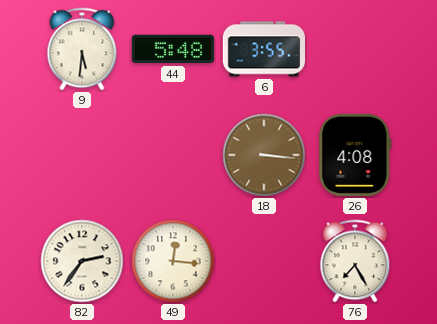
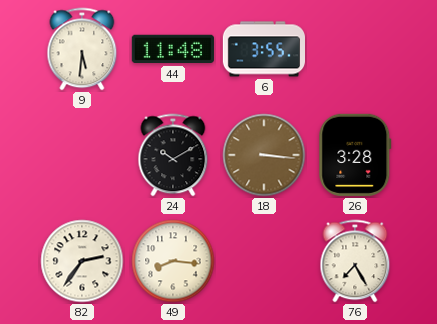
44: 5:48 -> 11:48
24: none -> 10:10
26: 4:08 -> 3:28
49: 12:16 -> 8:16
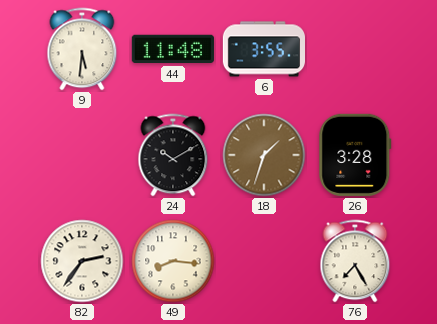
18: 3:16 -> 1:33
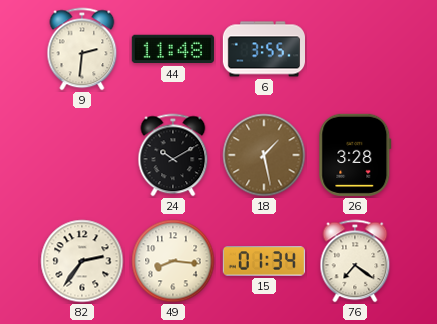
9: 5:31 -> 2:31
18: 1:33 -> 1:28
15: none -> 01:34
76: 7:25 -> 7:21
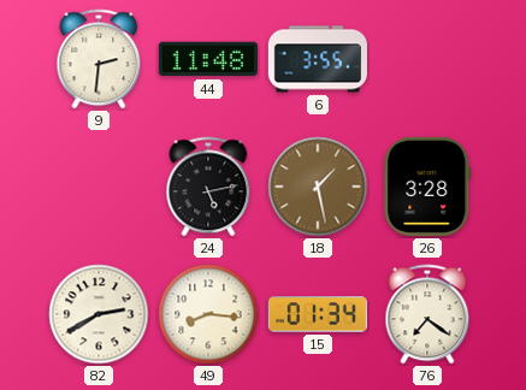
24: 10:10 -> 5:13
82: 2:36 -> 2:40
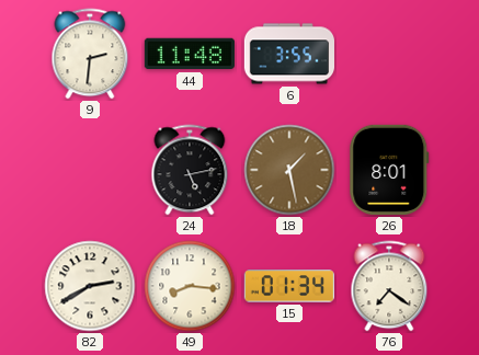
26: 3:28 -> 8:01
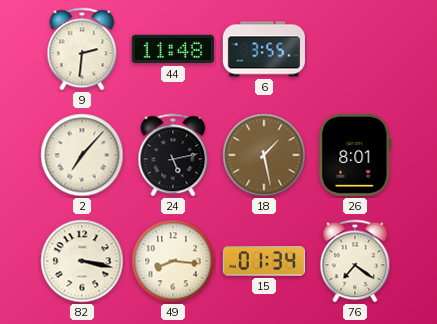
2: none -> 7:07
82: 2:40 -> 3:17
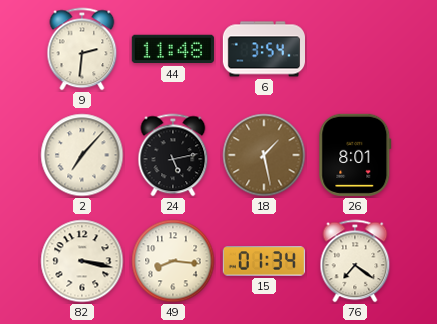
6: 3:55 -> 3:54
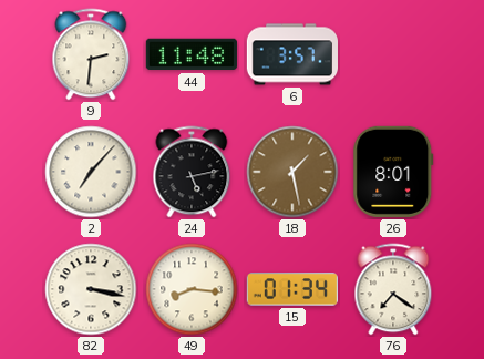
6: 3:54 -> 3:57
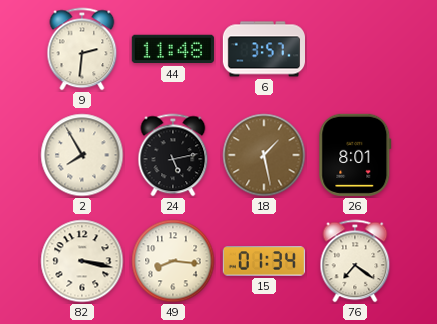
2: 7:07 -> 7:55
